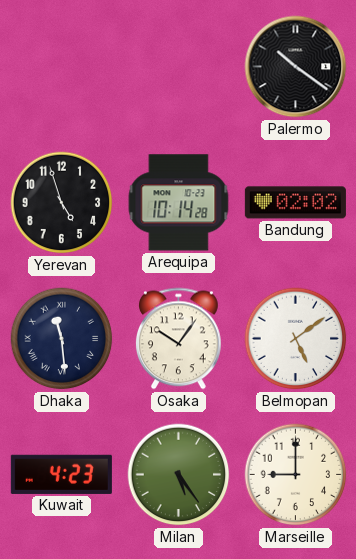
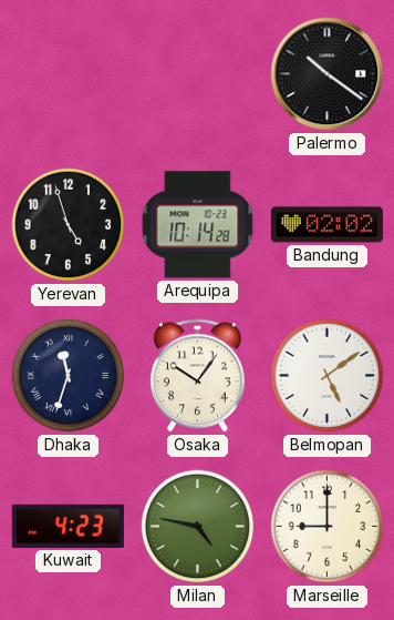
Dhaka: 11:29 -> 11:33
Milan: 5:24 -> 4:47
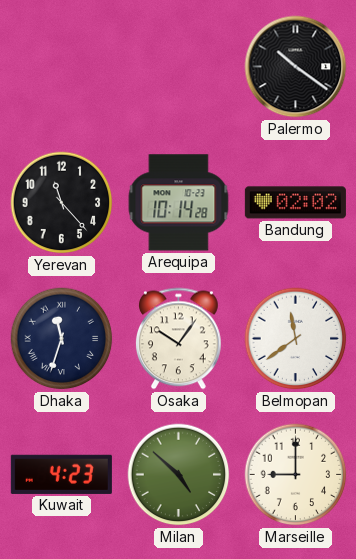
Yerevan: 4:57 -> 11:23
Belmopan: 5:09 -> 11:39
Milan: 4:47 -> 4:52
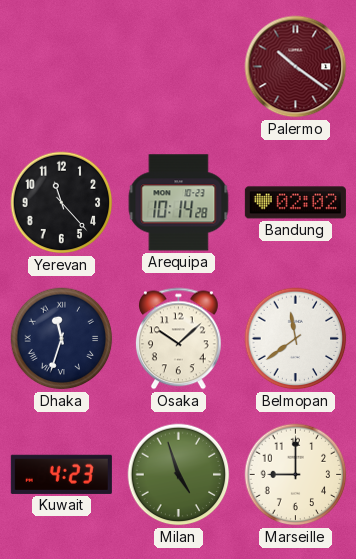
Palermo dial: black -> burgundy
Osaka: 10:06 -> 10:08
Milan: 4:52 -> 4:57
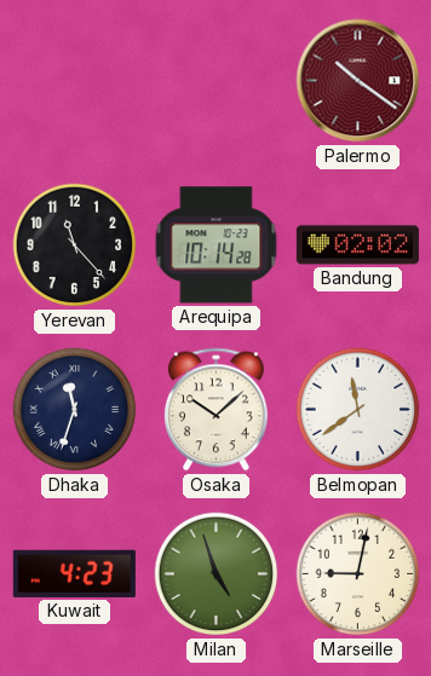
Marseille: 9:00 -> 9:02
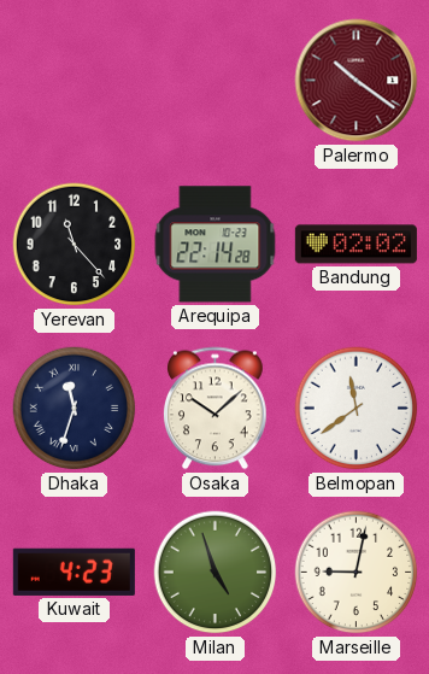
Arequipa: 10:14 -> 22:14
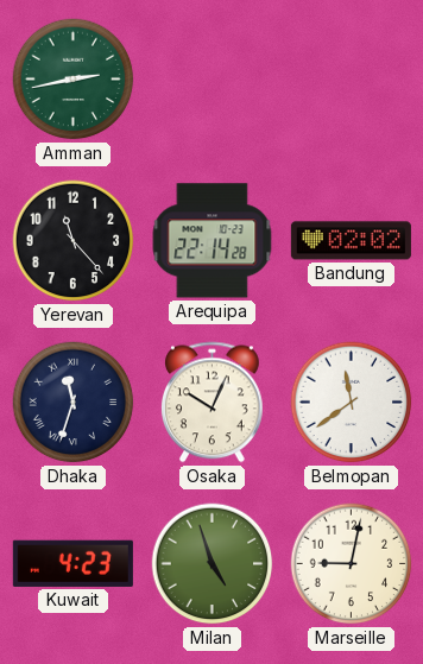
Amman: none -> 2:43
Palermo: 10:21 -> none
Osaka: 10:08 -> 10:04
